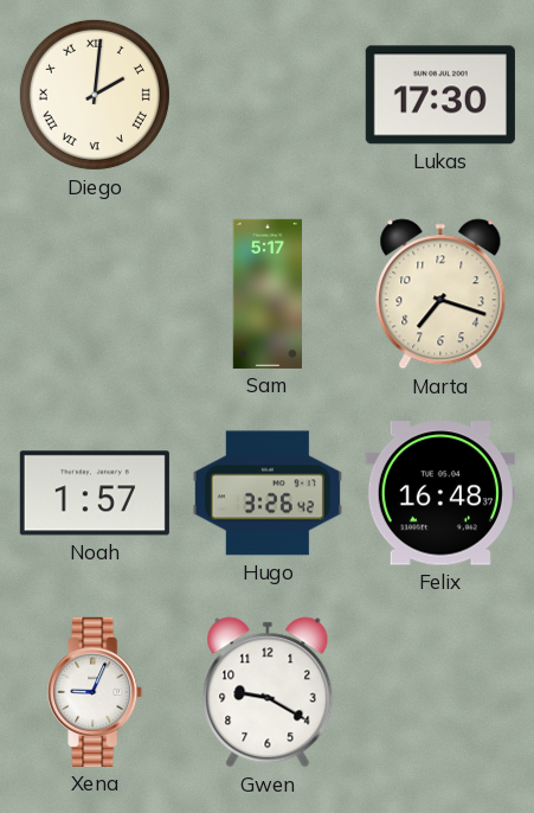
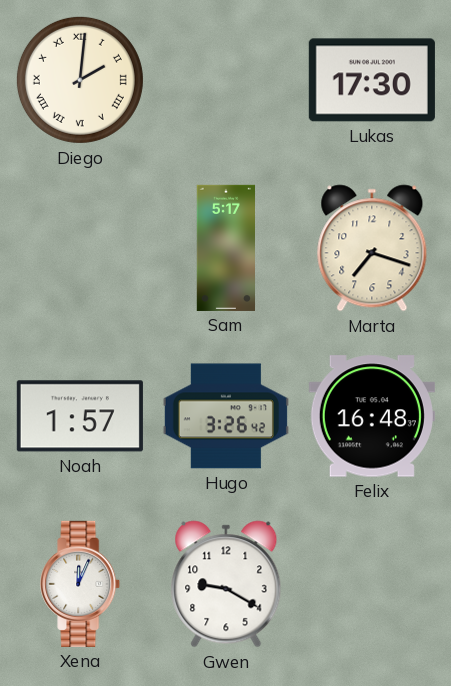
Xena: 9:04 -> 12:04
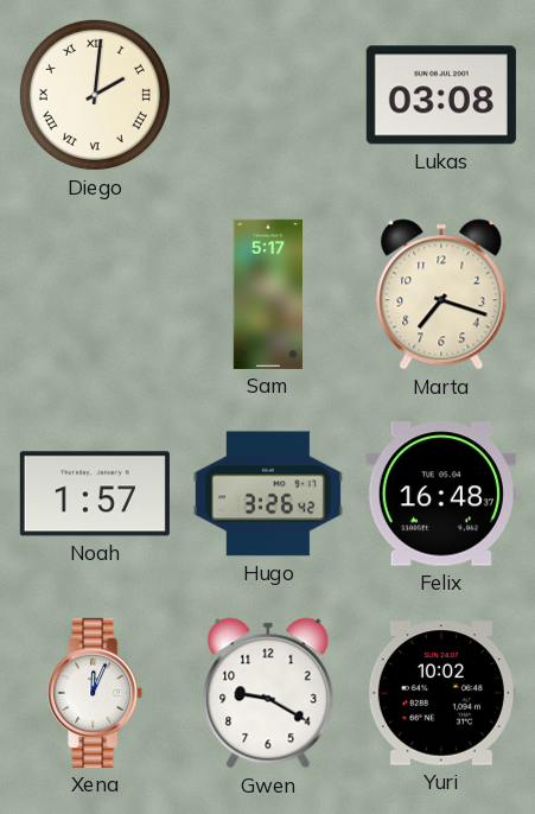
Lukas: 17:30 -> 03:08
Yuri: none -> 10:02
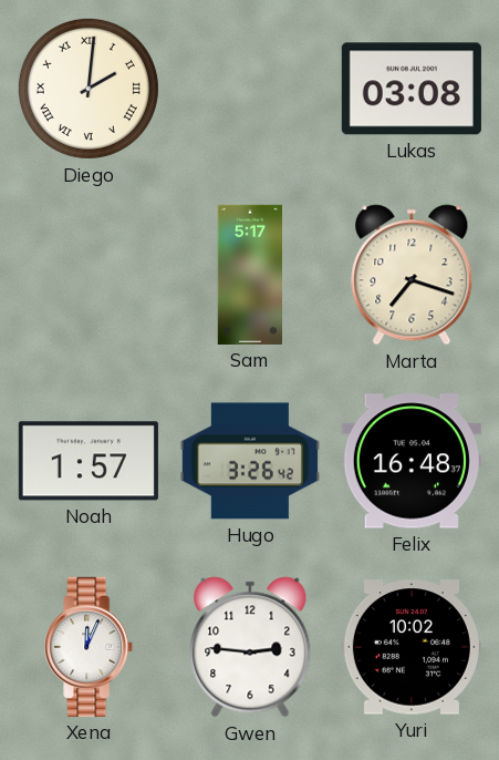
Gwen: 9:20 -> 2:46
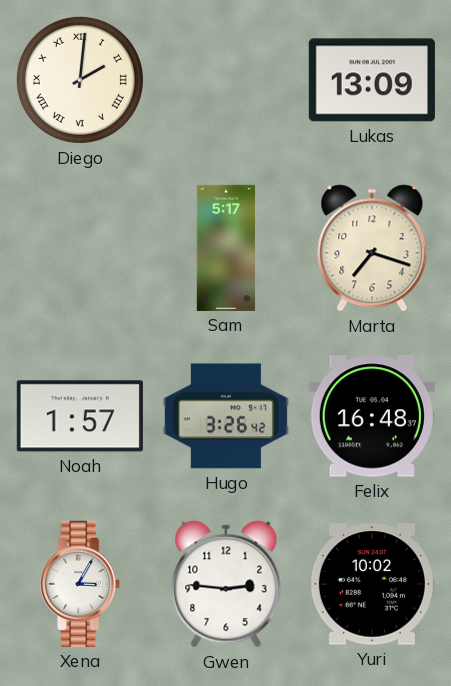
Lukas: 03:08 -> 13:09
Xena: 12:04 -> 3:05
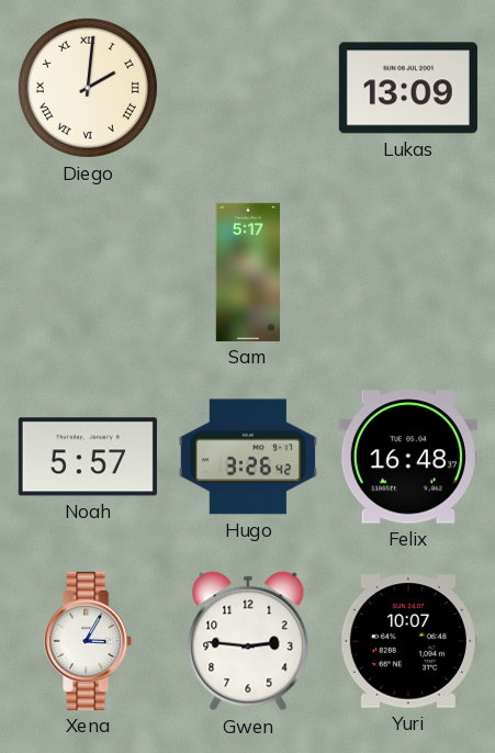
Marta: 7:18 -> none
Noah: 1:57 -> 5:57
Yuri: 10:02 -> 10:07
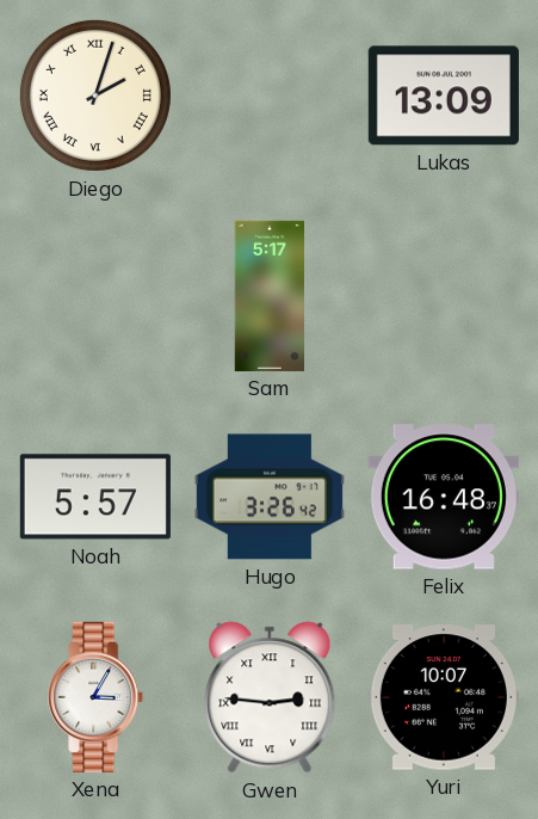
Diego: 2:01 -> 2:03
Gwen numerals: Arabic -> Roman
